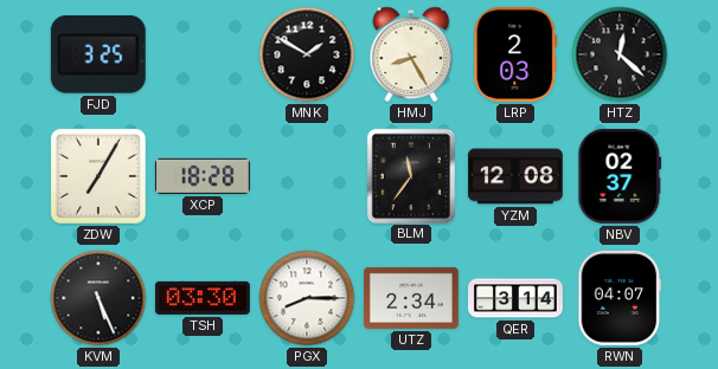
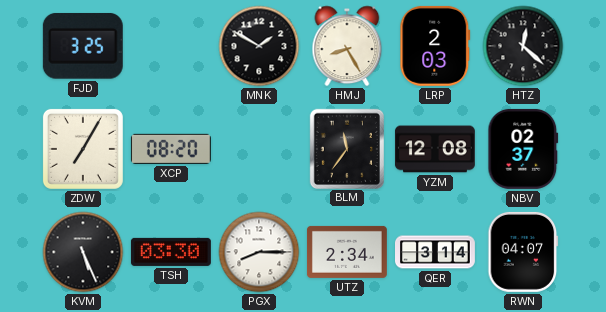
XCP: 18:28 -> 08:20
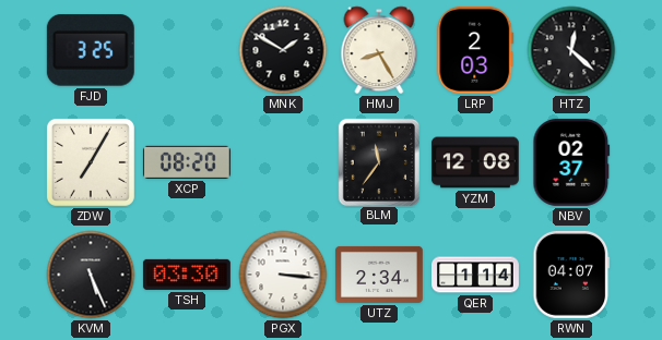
PGX: 8:15 -> 3:16
QER: 3:14 -> 1:14
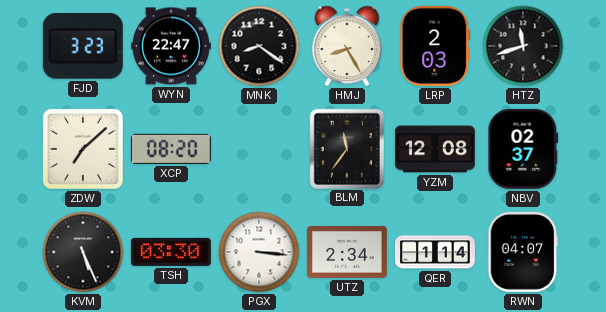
FJD: 3:25 -> 3:23
WYN: none -> 22:47
MNK: 1:50 -> 8:21
HTZ: 12:22 -> 11:42
ZDW: 7:05 -> 7:08
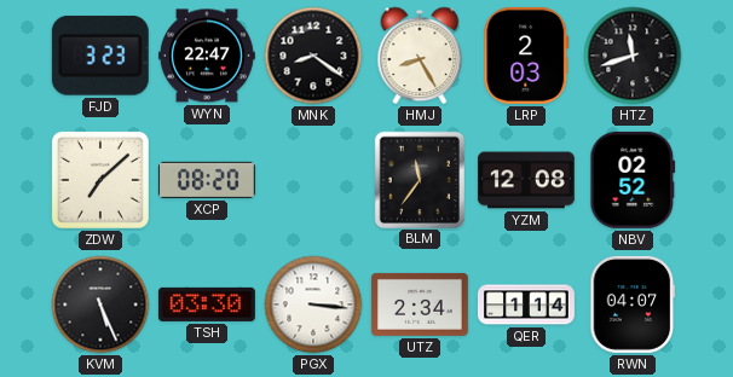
NBV: 02:37 -> 02:52
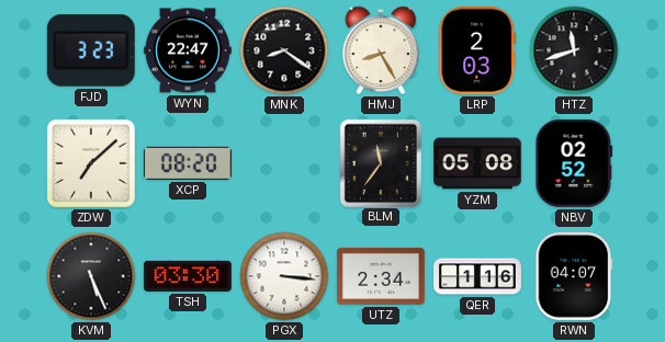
YZM: 12:08 -> 05:08
QER: 1:14 -> 1:16
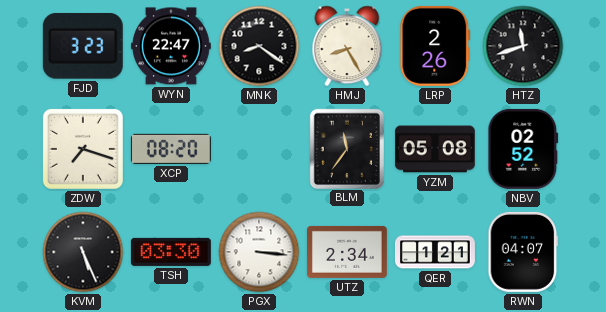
LRP: 2:03 -> 2:26
ZDW: 7:08 -> 7:18
QER: 1:16 -> 1:21
